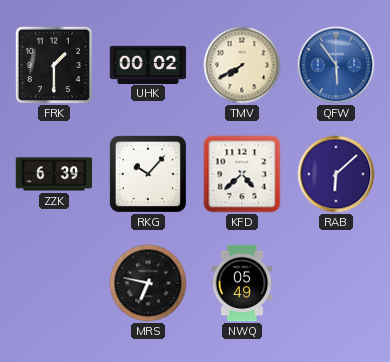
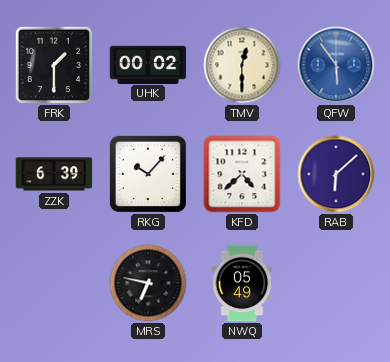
TMV: 7:40 -> 12:30
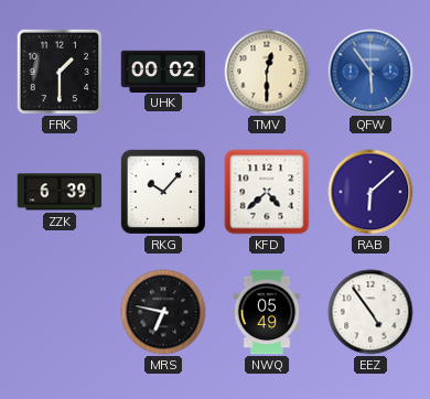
EEZ: none -> 4:54
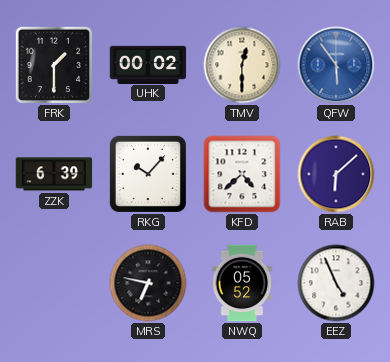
NWQ: 05:49 -> 05:52
EEZ: 4:54 -> 4:56
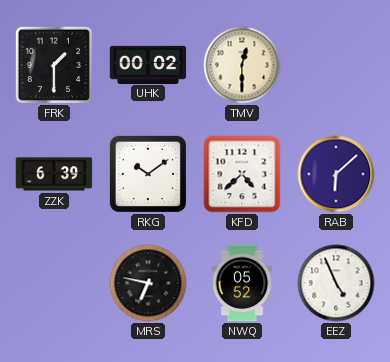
QFW: 5:54 -> none
RKG: 10:07 -> 10:09
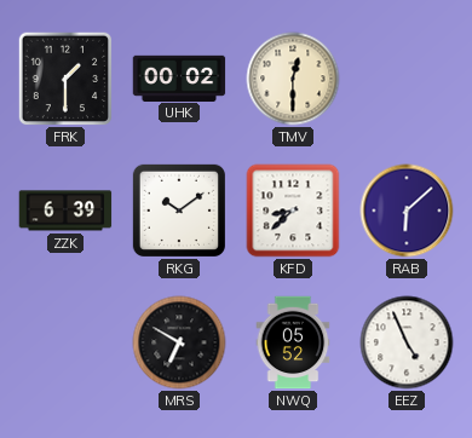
KFD: 4:38 -> 8:38
MRS: 6:47 -> 6:50
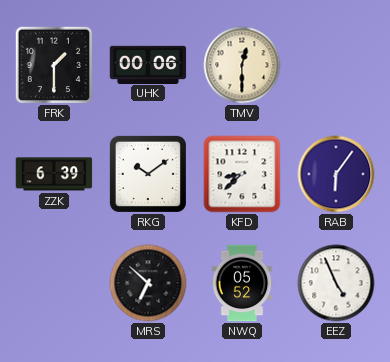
UHK: 00:02 -> 00:06
RAB: 6:08 -> 6:06
MRS: 6:50 -> 6:52
